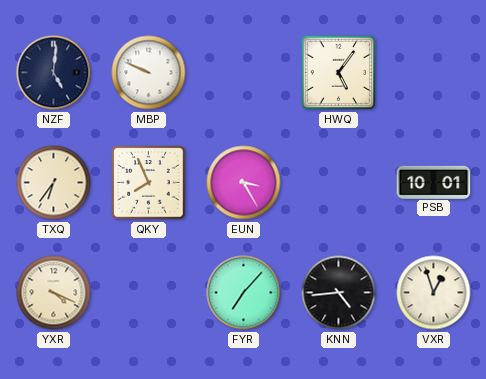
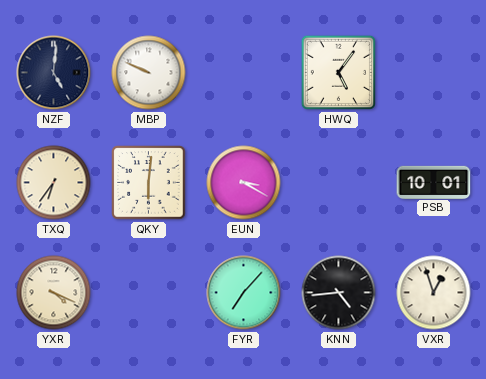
QKY: 7:56 -> 6:01
EUN: 3:25 -> 3:20
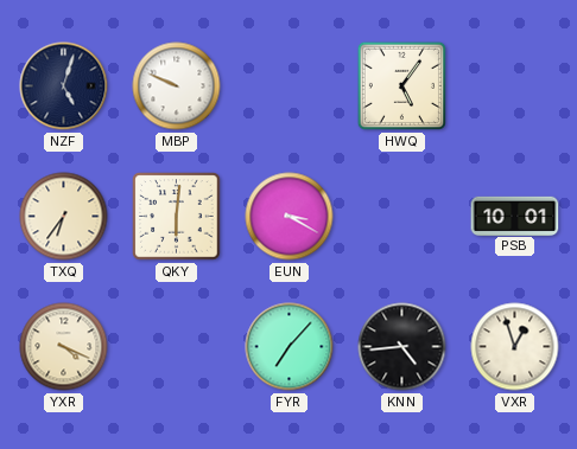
NZF: 5:01 -> 5:03
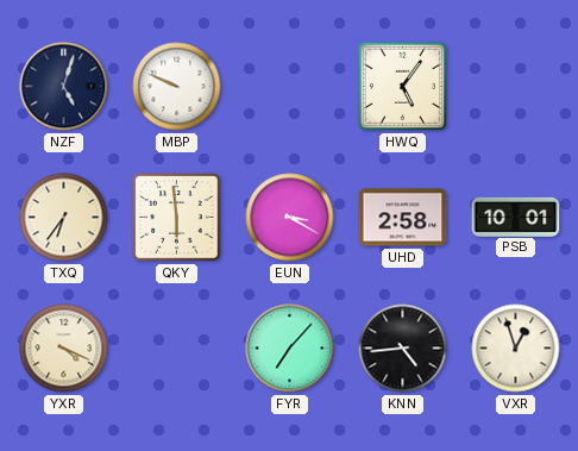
QKY: 6:01 -> 5:59
UHD: none -> 2:58
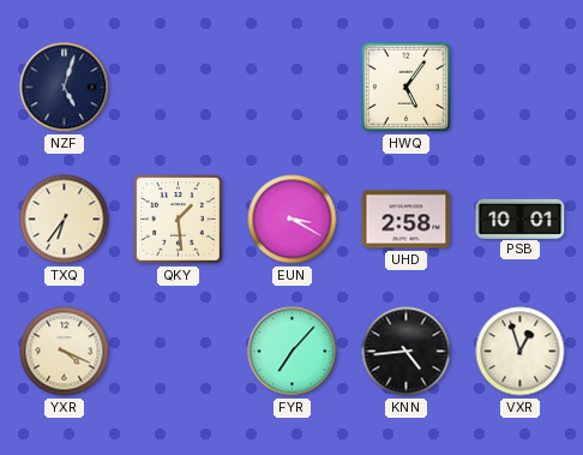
MBP: 9:49 -> none
QKY: 5:59 -> 1:29
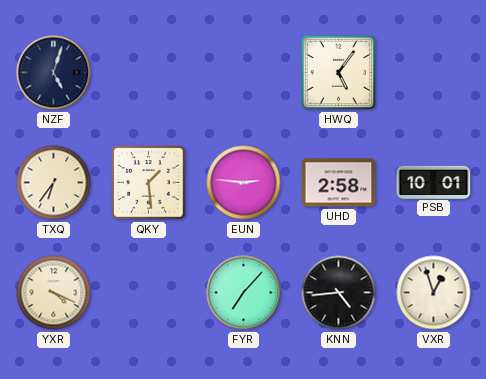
EUN: 3:20 -> 2:46
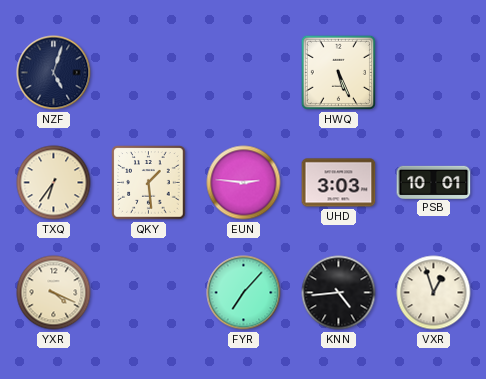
HWQ: 5:06 -> 5:26
UHD: 2:58 -> 3:03
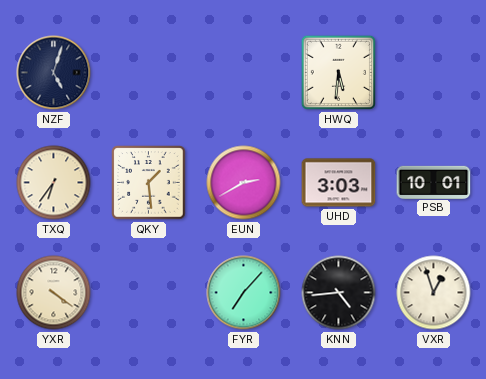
HWQ: 5:26 -> 5:31
EUN: 2:46 -> 2:40
YXR: 4:19 -> 4:21
